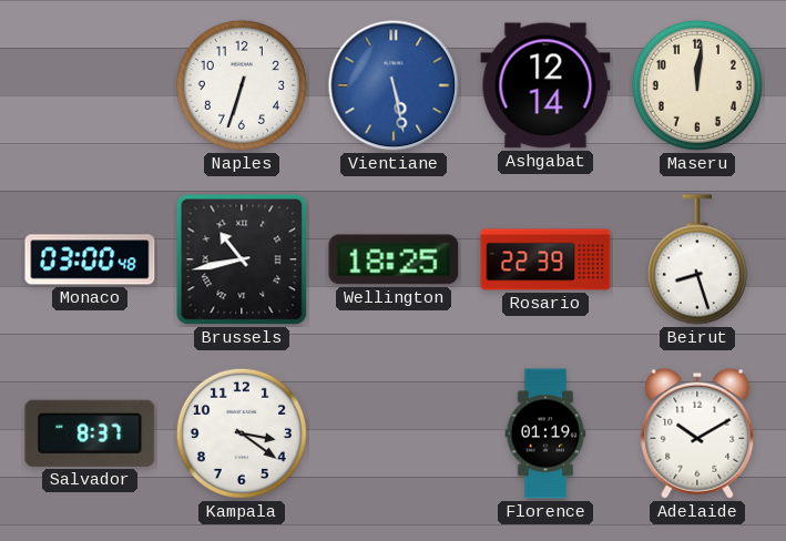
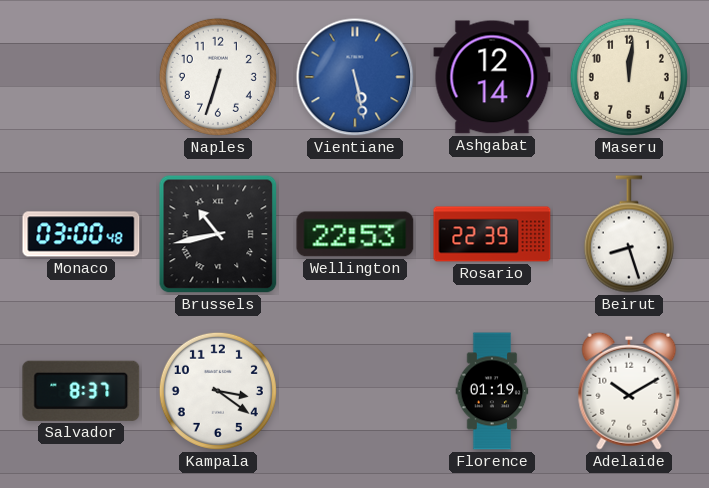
Wellington: 18:25 -> 22:53
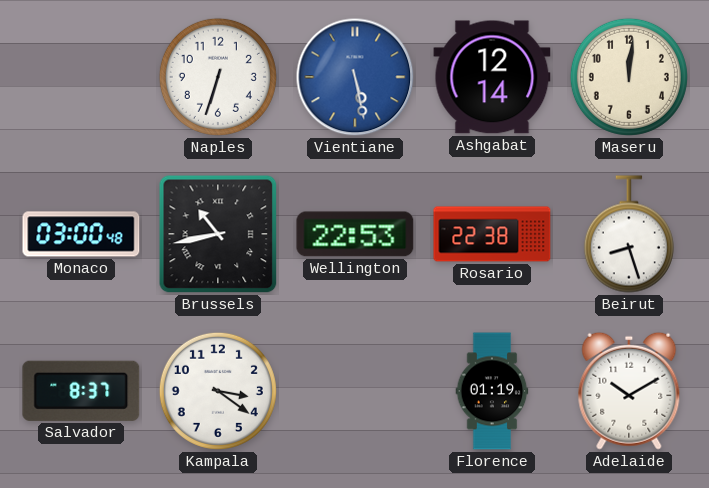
Rosario: 22:39 -> 22:38
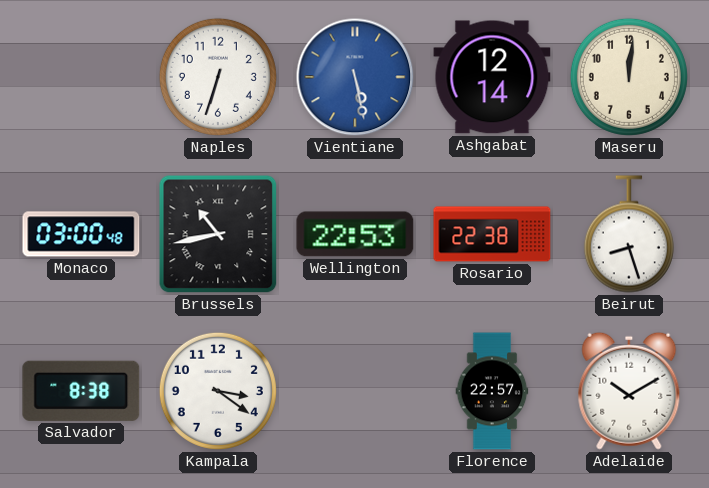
Salvador: 8:37 -> 8:38
Florence: 01:19 -> 22:57
